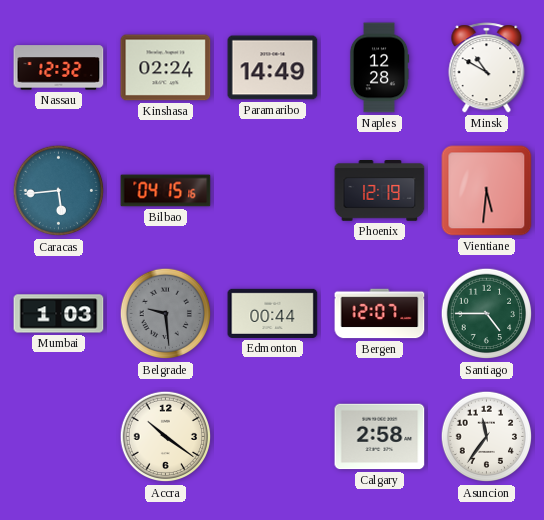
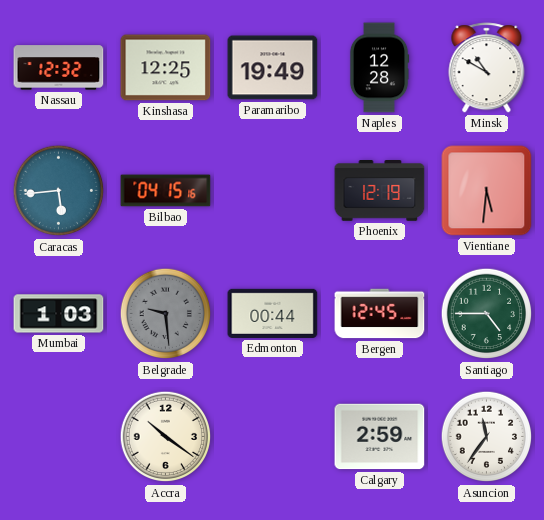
Kinshasa: 02:24 -> 12:25
Paramaribo: 14:49 -> 19:49
Bergen: 12:07 -> 12:45
Calgary: 2:58 -> 2:59
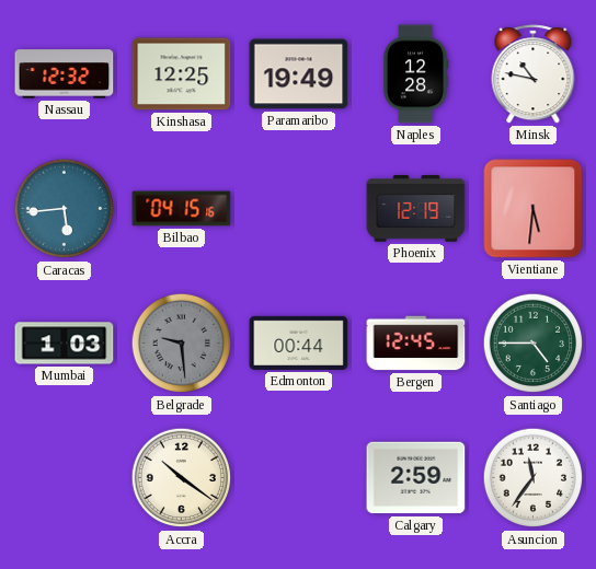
Minsk: 10:50 -> 10:47
